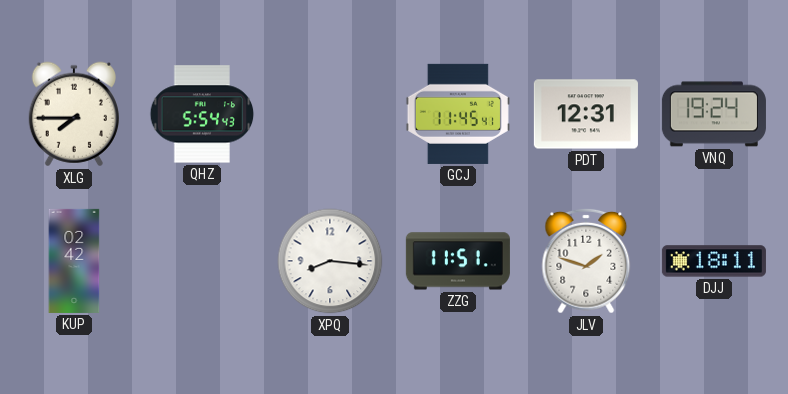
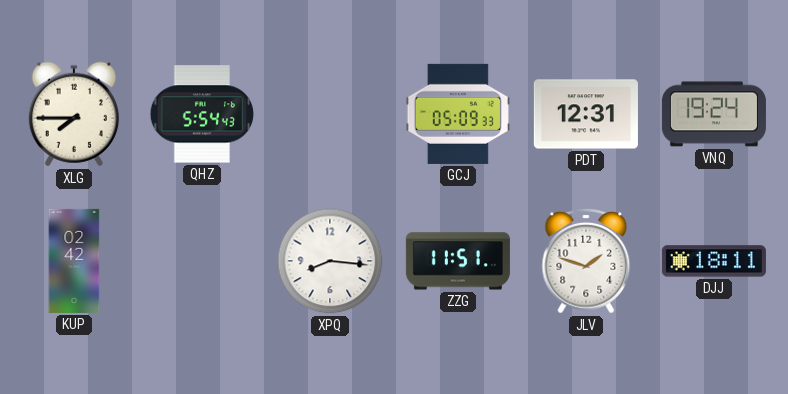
GCJ: 11:45 -> 05:09
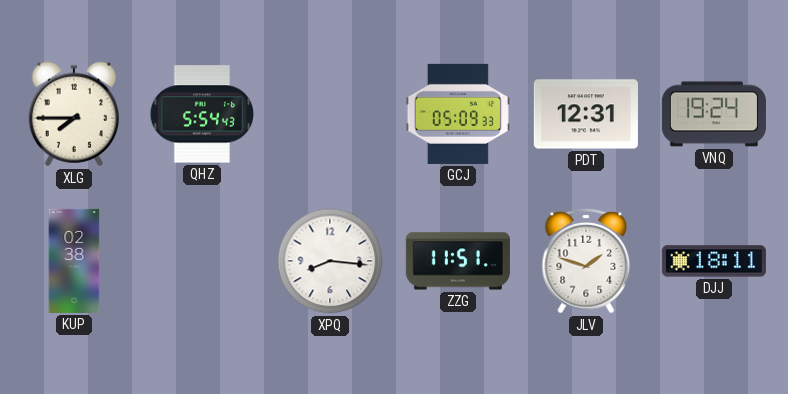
KUP: 02:42 -> 02:38
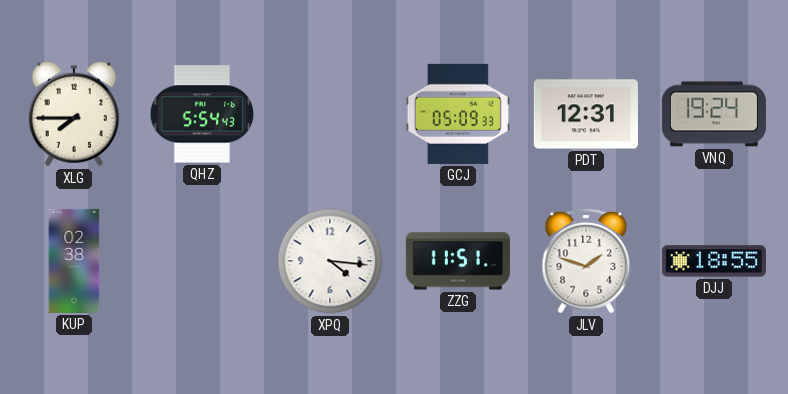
XPQ: 8:16 -> 4:16
DJJ: 18:11 -> 18:55
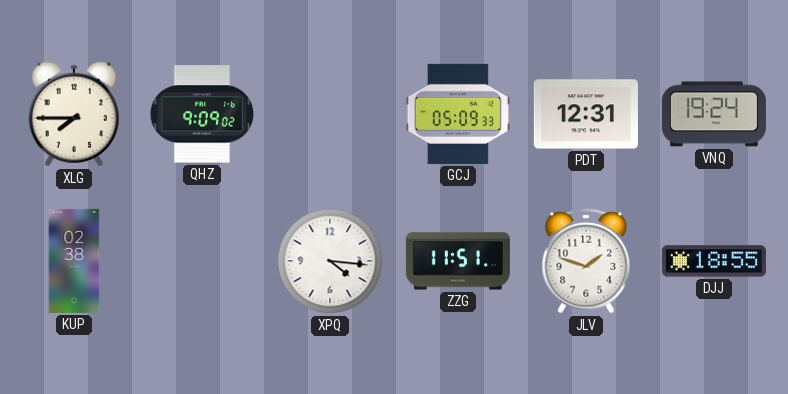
QHZ: 5:54 -> 9:09
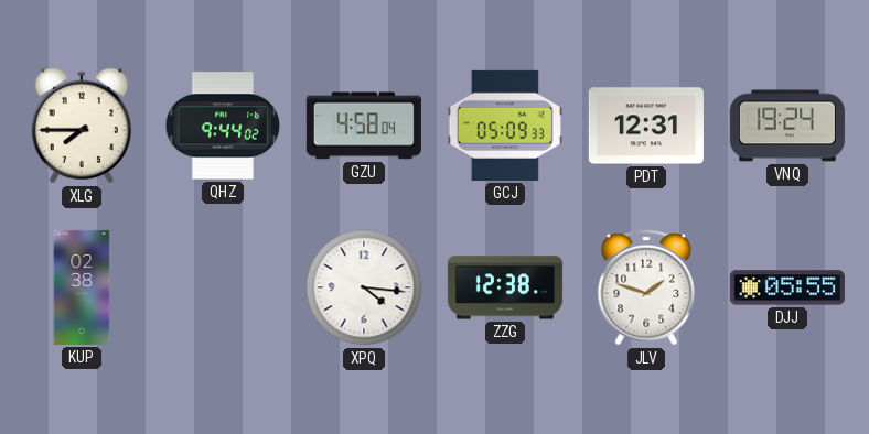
QHZ: 9:09 -> 9:44
GZU: none -> 4:58
ZZG: 11:51 -> 12:38
DJJ: 18:55 -> 05:55
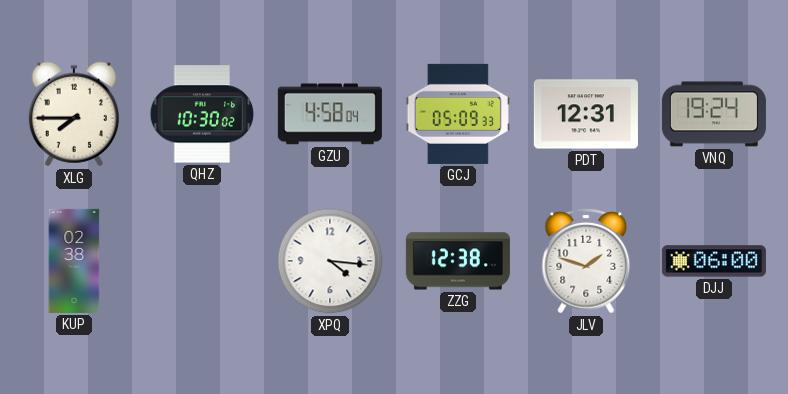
QHZ: 9:44 -> 10:30
DJJ: 05:55 -> 06:00
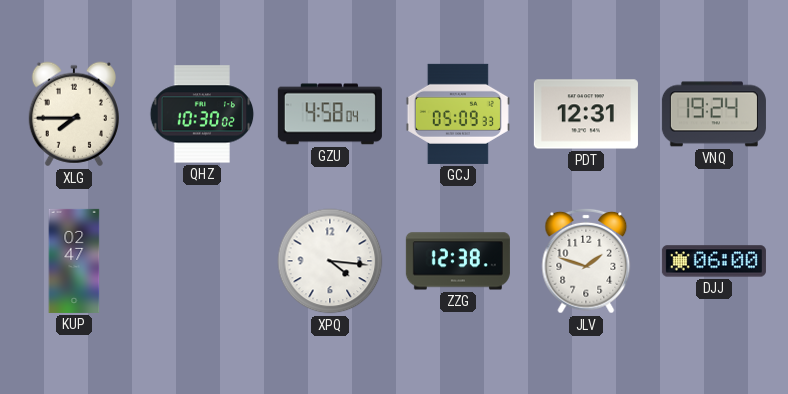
KUP: 02:38 -> 02:47
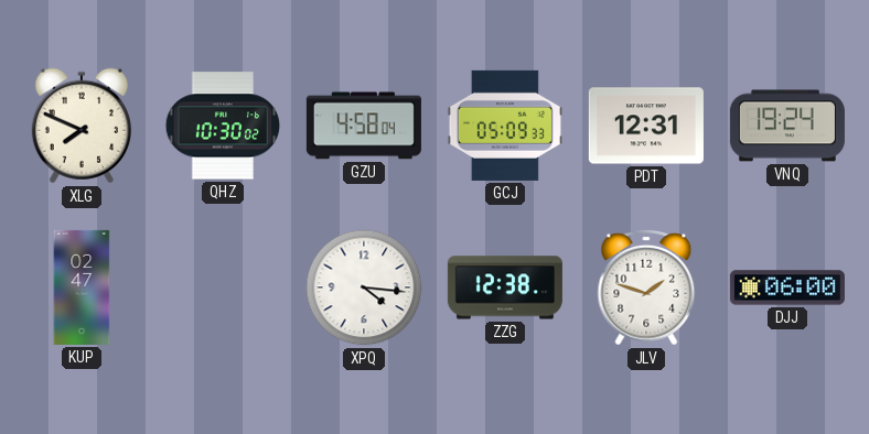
XLG: 7:45 -> 7:49
